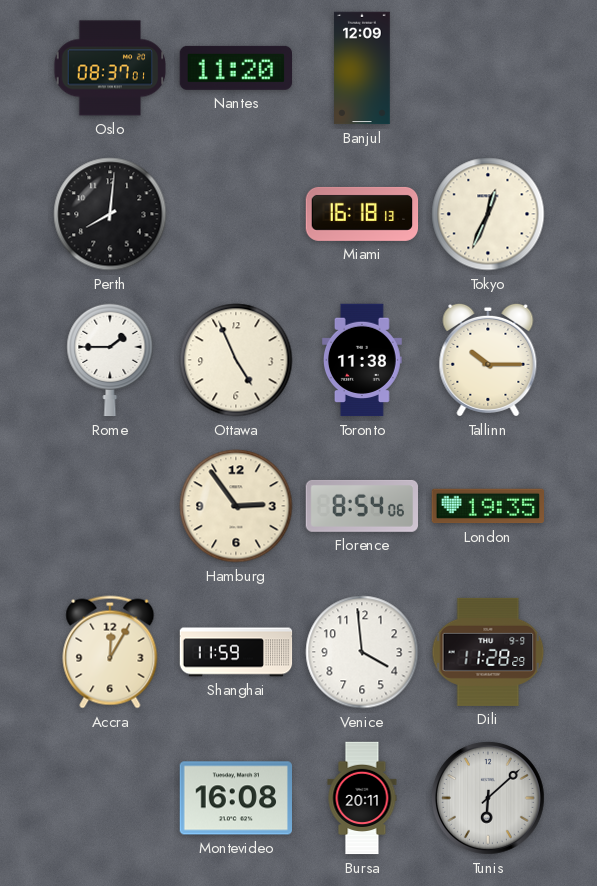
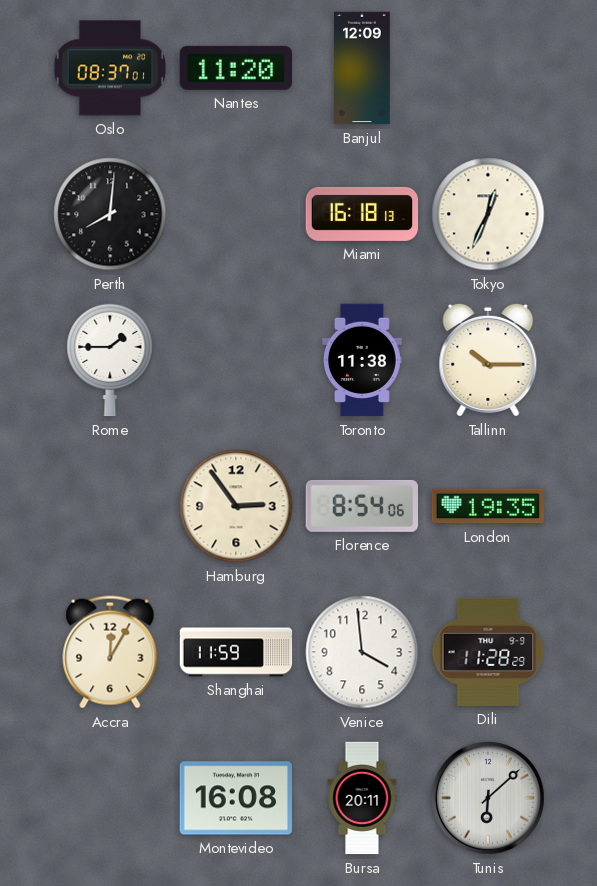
Ottawa: 4:56 -> none
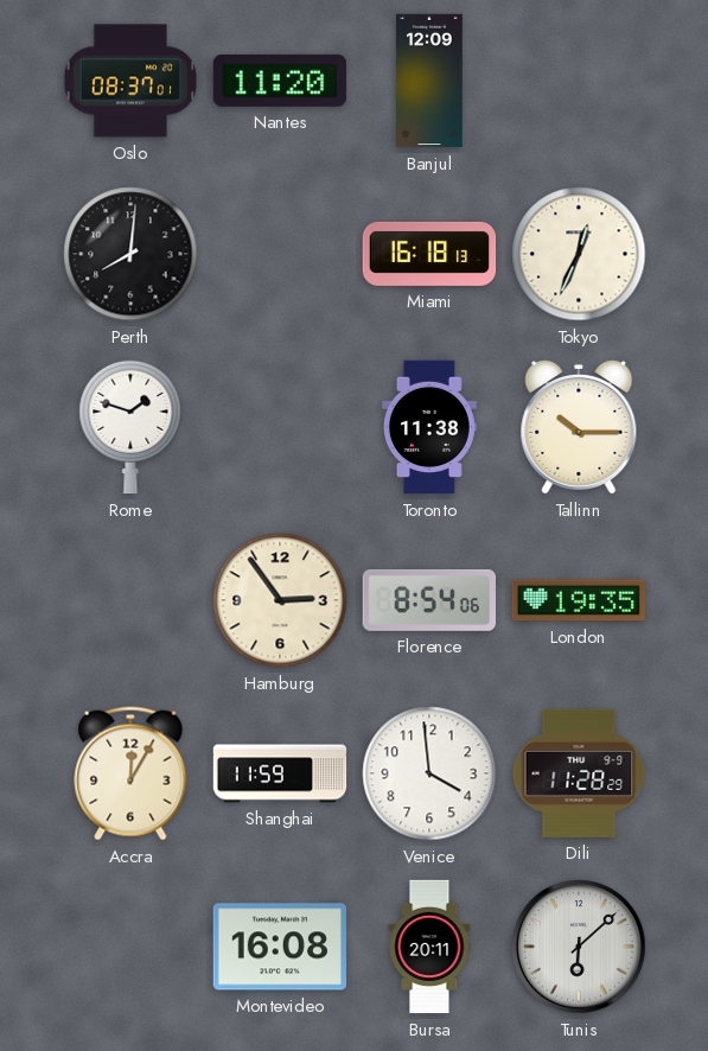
Rome: 1:45 -> 1:48
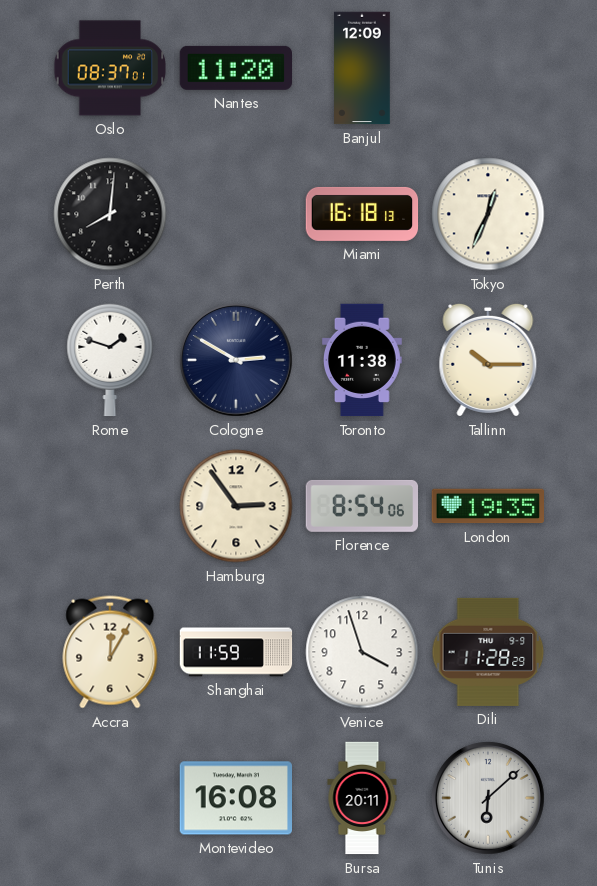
Cologne: none -> 2:50
Venice: 3:59 -> 3:57
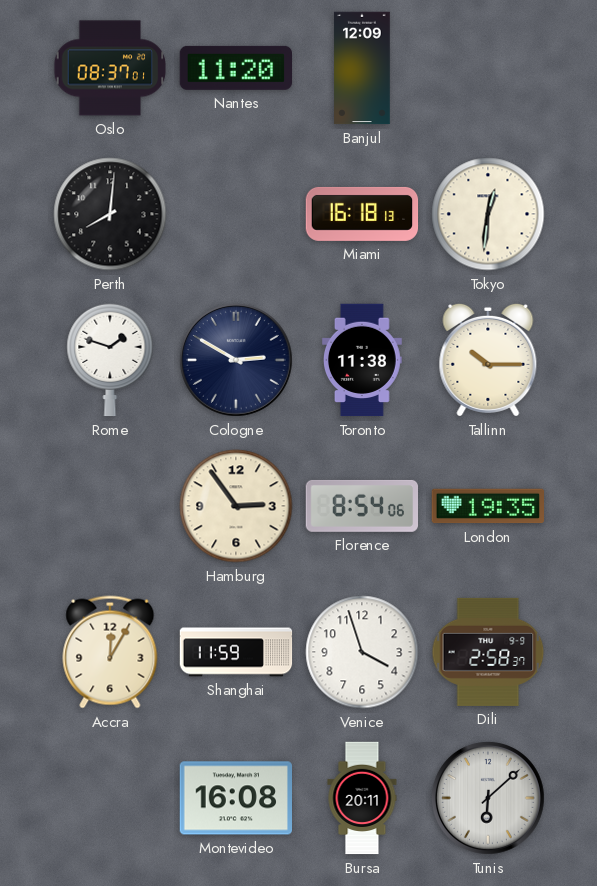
Tokyo: 12:34 -> 12:31
Dili: 11:28 -> 2:58
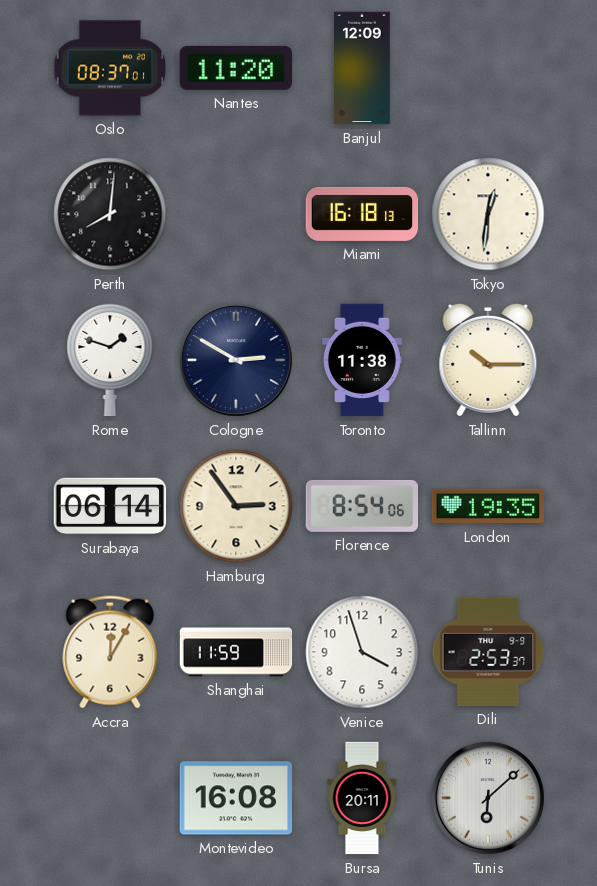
Surabaya: none -> 06:14
Dili: 2:58 -> 2:53
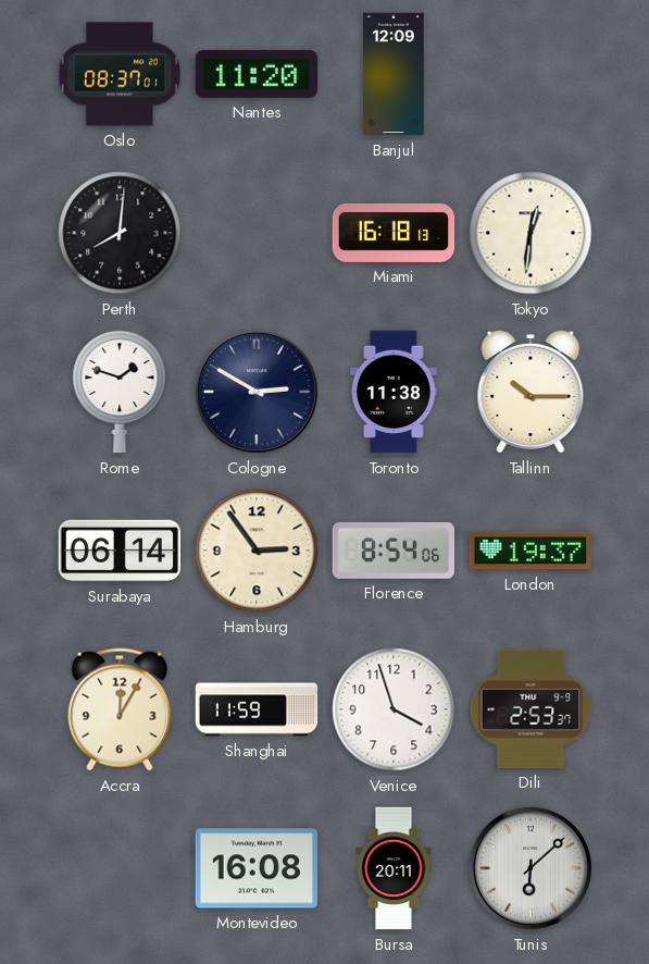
London: 19:35 -> 19:37
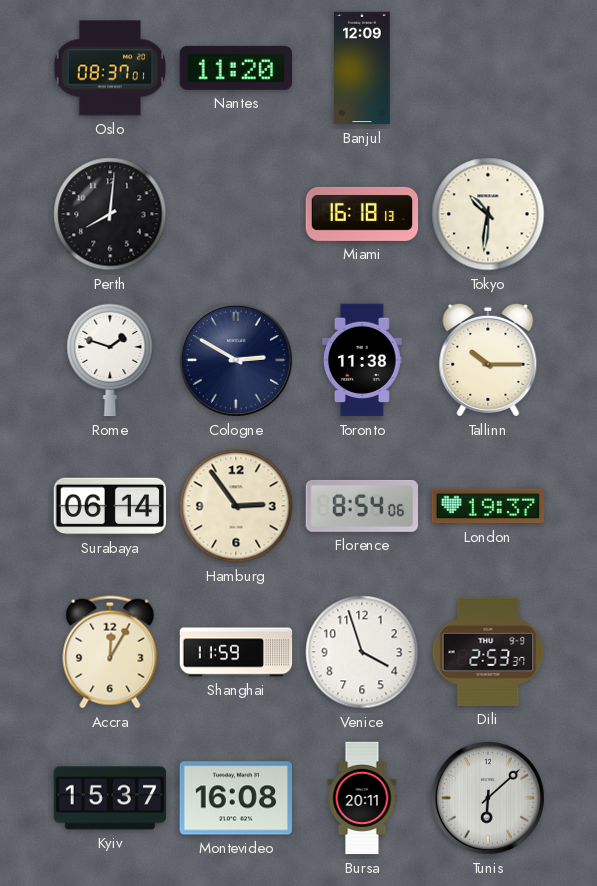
Tokyo: 12:31 -> 10:31
Kyiv: none -> 15:37
